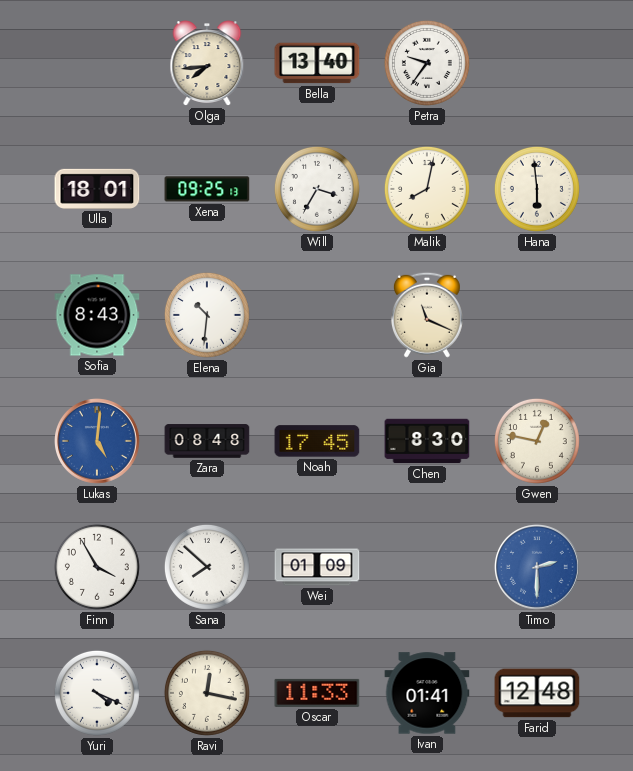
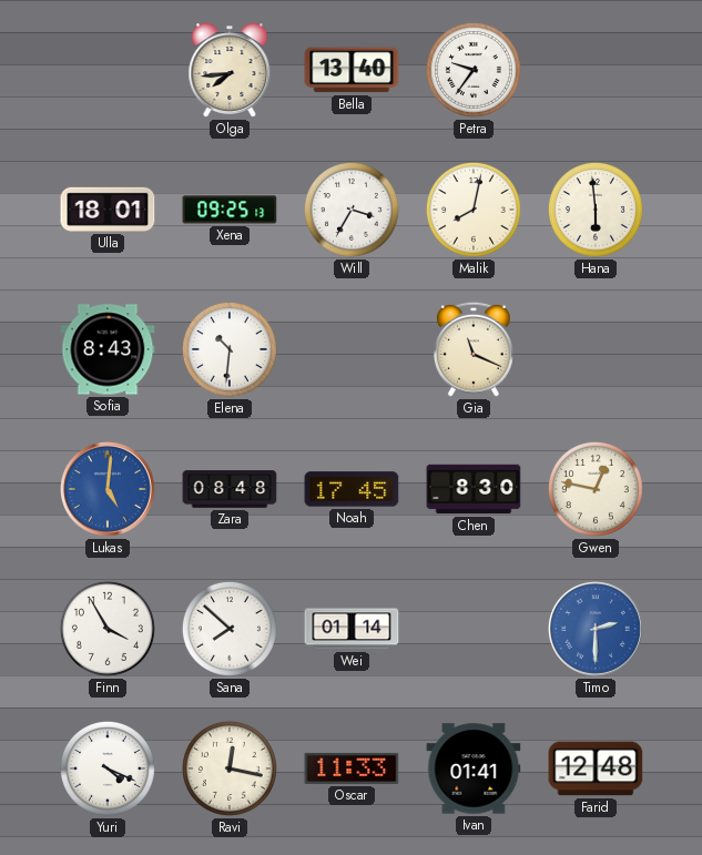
Wei: 01:09 -> 01:14
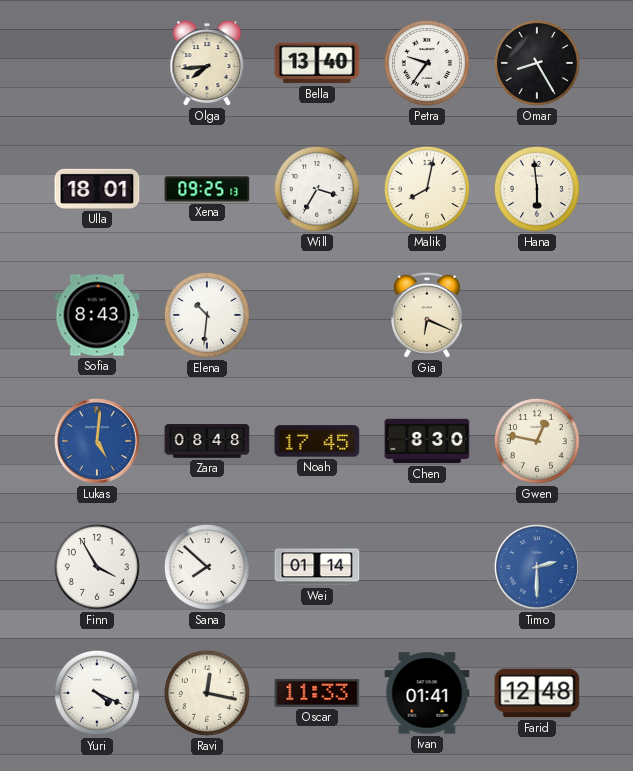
Omar: none -> 8:25
Gia: 11:19 -> 6:19
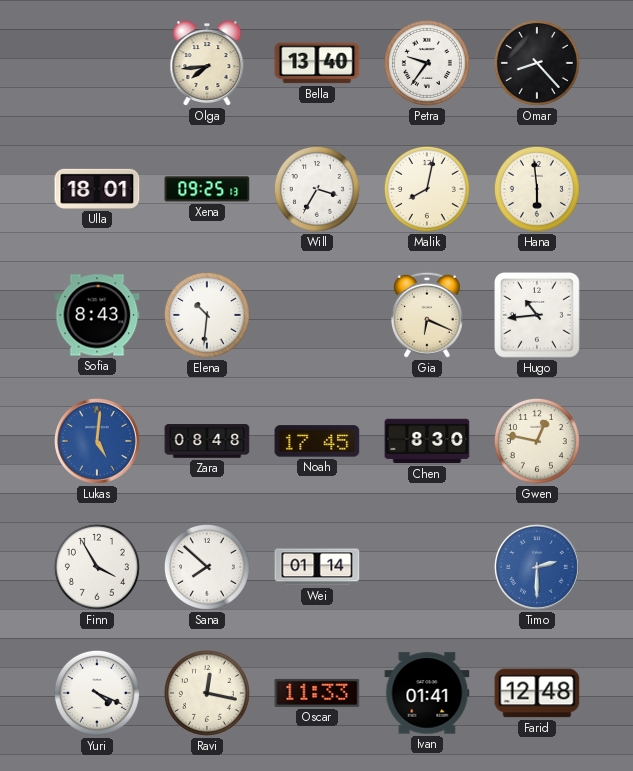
Omar: 8:25 -> 8:23
Hugo: none -> 10:44
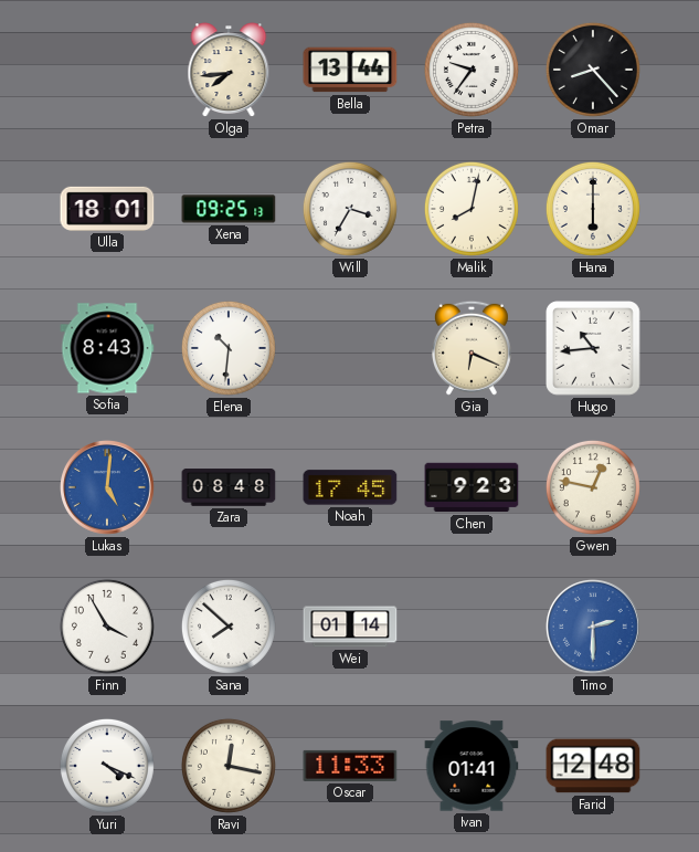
Bella: 13:40 -> 13:44
Hana: 5:59 -> 6:00
Chen: 8:30 -> 9:23
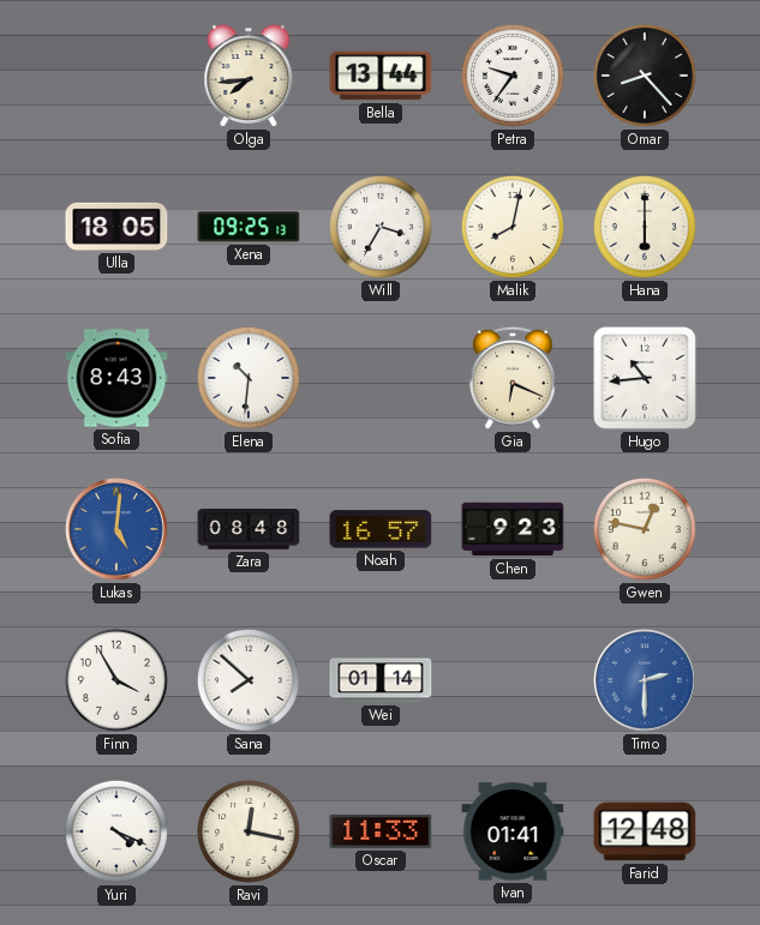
Ulla: 18:01 -> 18:05
Noah: 17:45 -> 16:57
